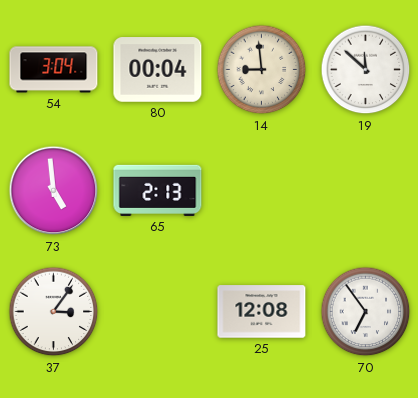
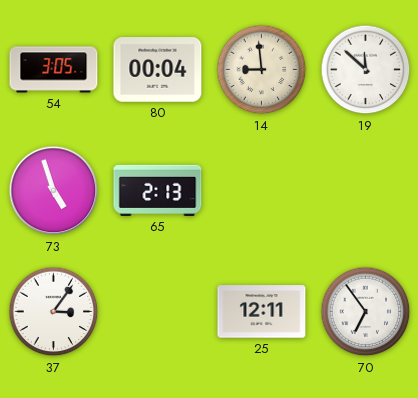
54: 3:04 -> 3:05
73: 4:59 -> 4:57
25: 12:08 -> 12:11
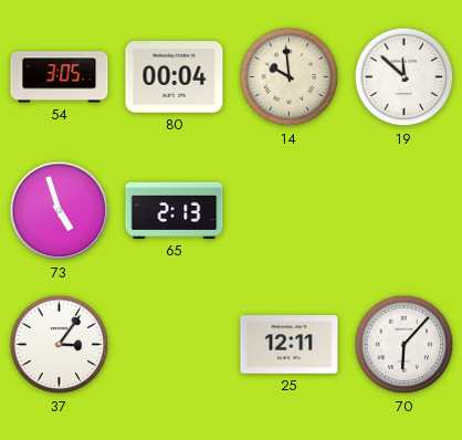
14: 8:59 -> 9:59
70: 6:54 -> 6:07
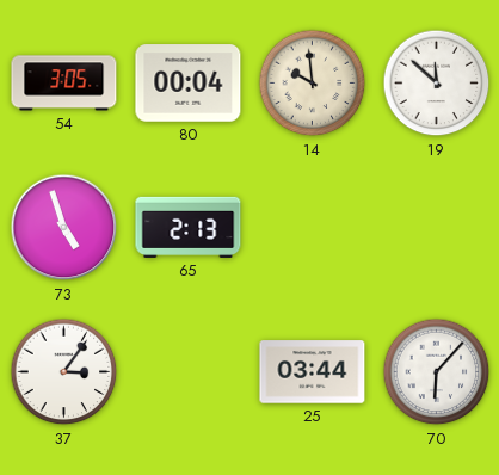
25: 12:11 -> 03:44
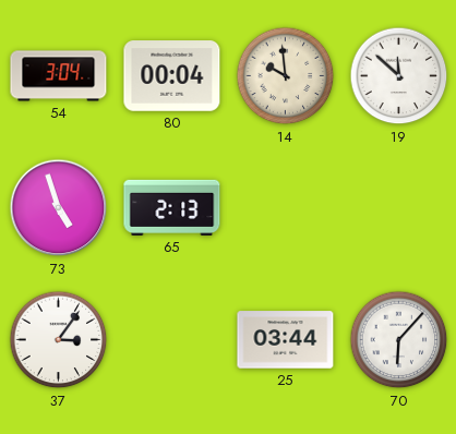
54: 3:05 -> 3:04
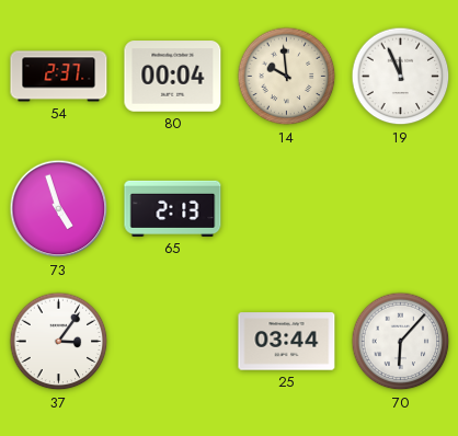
54: 3:04 -> 2:37
19: 11:52 -> 11:56
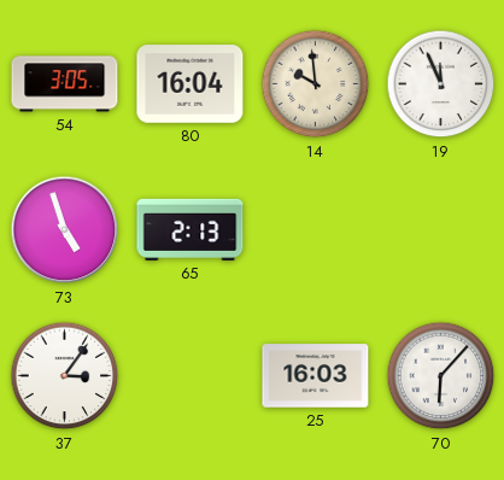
54: 2:37 -> 3:05
80: 00:04 -> 16:04
25: 03:44 -> 16:03
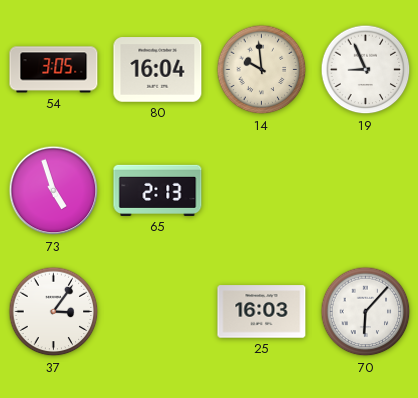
19: 11:56 -> 8:56
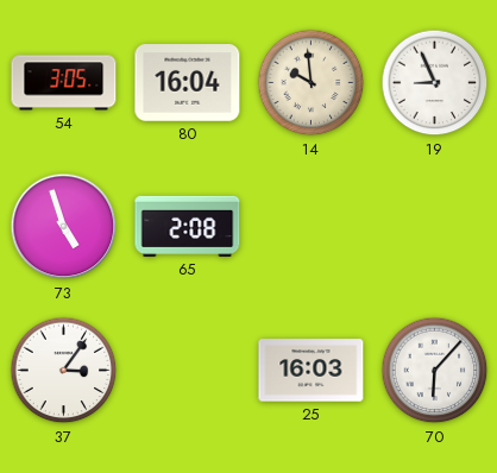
65: 2:13 -> 2:08
